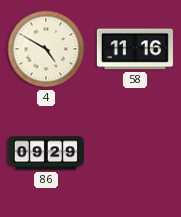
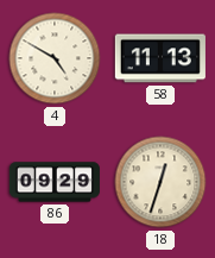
58: 11:16 -> 11:13
18: none -> 12:33
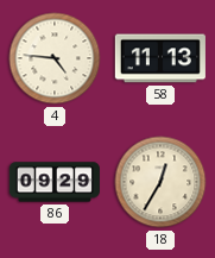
4: 4:50 -> 4:46
18: 12:33 -> 12:35
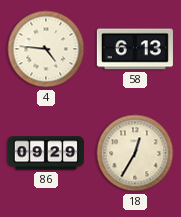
58: 11:13 -> 6:13
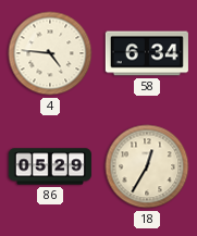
58: 6:13 -> 6:34
86: 09:29 -> 05:29
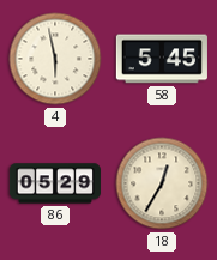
4: 4:46 -> 5:58
58: 6:34 -> 5:45
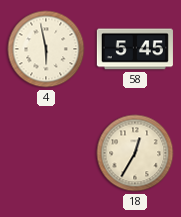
86: 05:29 -> none
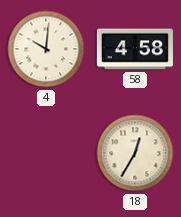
4: 5:58 -> 10:01
58: 5:45 -> 4:58
